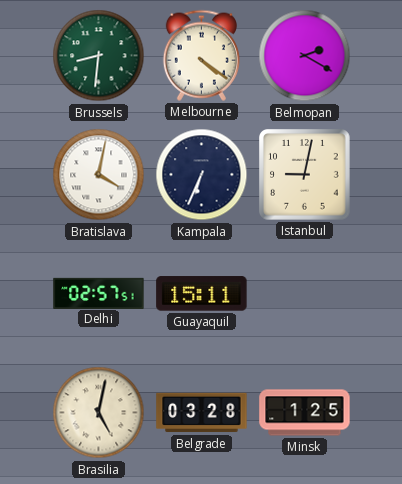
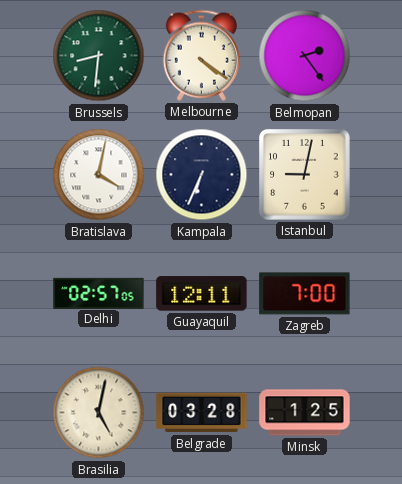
Belmopan: 2:20 -> 2:24
Delhi: 02:57:51 -> 02:57:05
Guayaquil: 15:11 -> 12:11
Zagreb: none -> 7:00
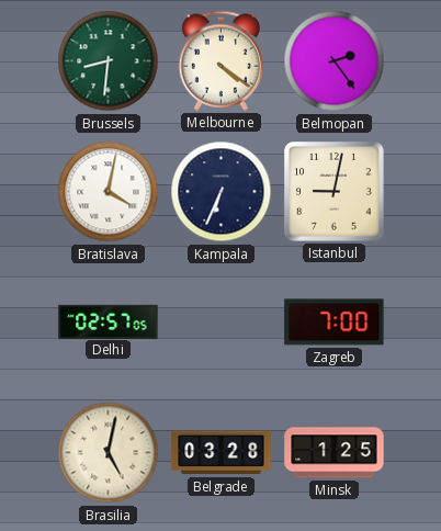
Guayaquil: 12:11 -> none
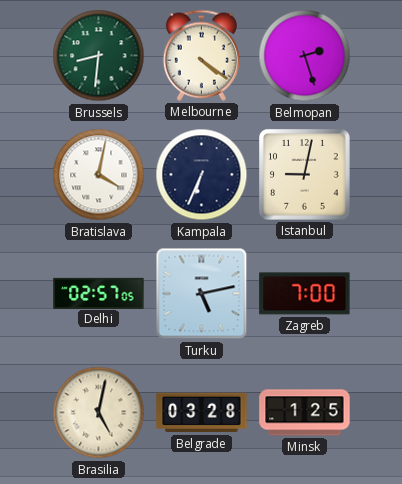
Belmopan: 2:24 -> 2:27
Turku: none -> 5:13
